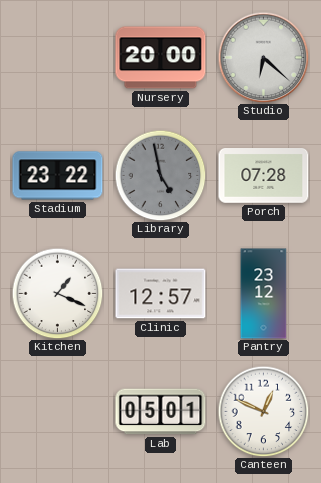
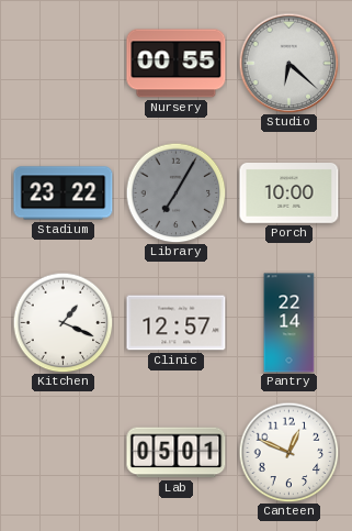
Nursery: 20:00 -> 00:55
Library: 4:58 -> 7:05
Porch: 07:28 -> 10:00
Pantry: 23:12 -> 22:14
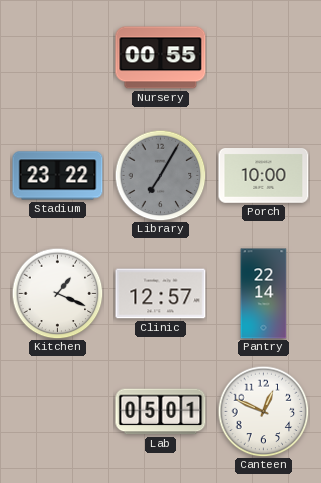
Studio: 6:22 -> none
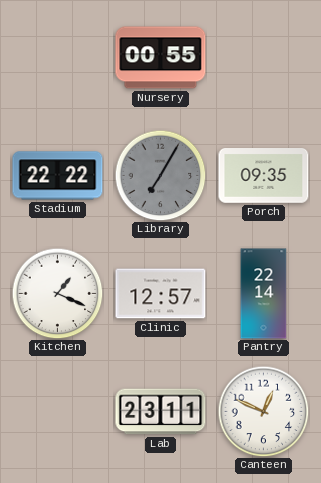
Stadium: 23:22 -> 22:22
Porch: 10:00 -> 09:35
Lab: 05:01 -> 23:11
